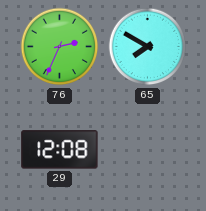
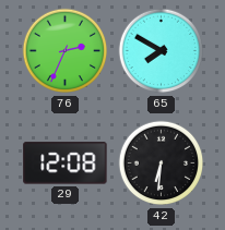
42: none -> 6:31
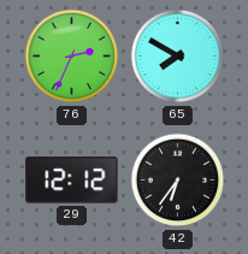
29: 12:08 -> 12:12
42: 6:31 -> 6:36
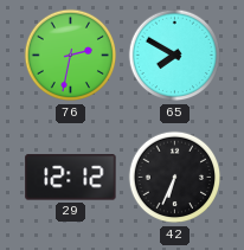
76: 2:34 -> 2:32
42: 6:36 -> 6:34
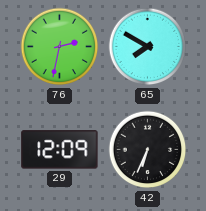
29: 12:12 -> 12:09
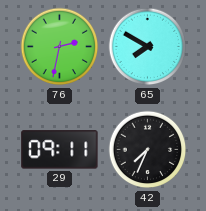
29: 12:09 -> 09:11
42: 6:34 -> 7:34
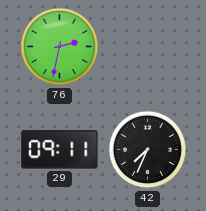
65: 7:50 -> none
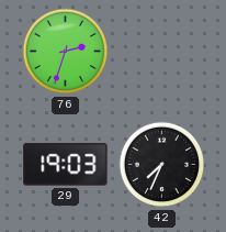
76: 2:32 -> 2:33
29: 09:11 -> 19:03
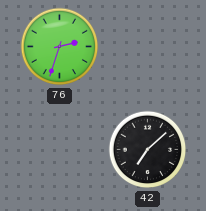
29: 19:03 -> none
42: 7:34 -> 7:08
